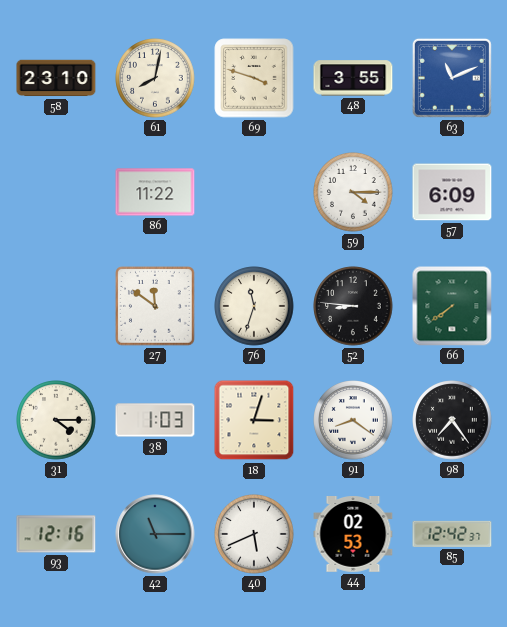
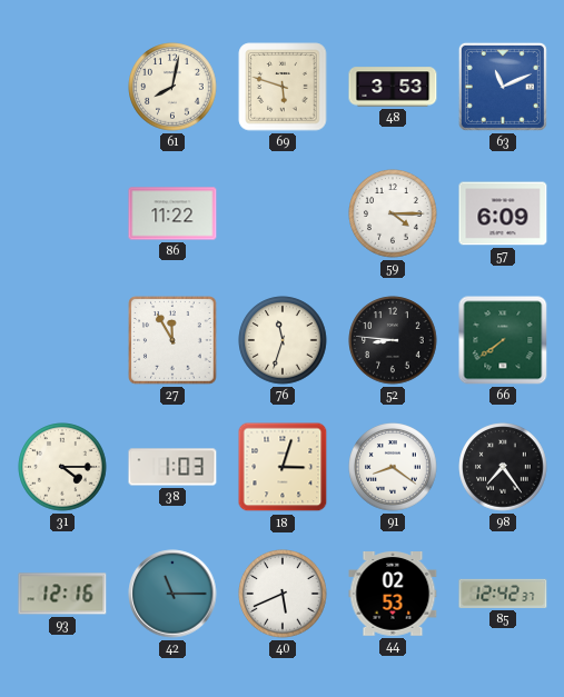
58: 23:10 -> none
69: 3:48 -> 5:48
48: 3:55 -> 3:53
27: 11:51 -> 11:55
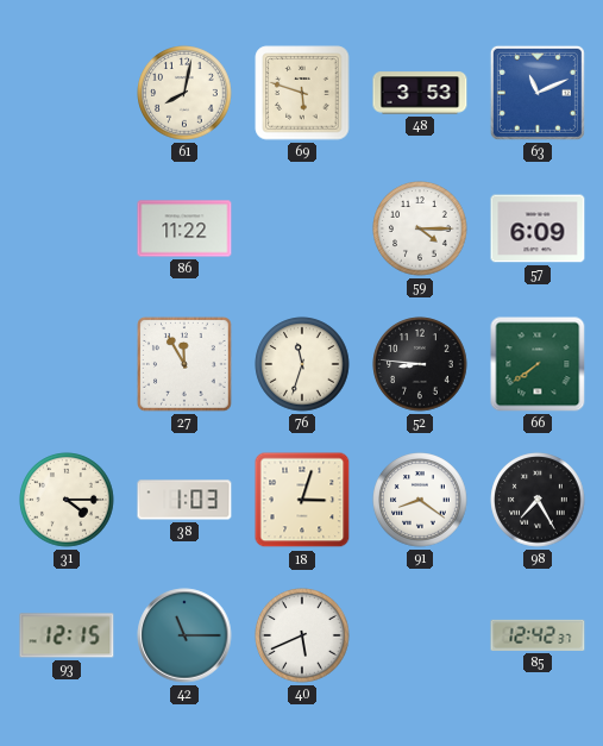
98: 7:24 -> 7:25
93: 12:16 -> 12:15
44: 02:53 -> none
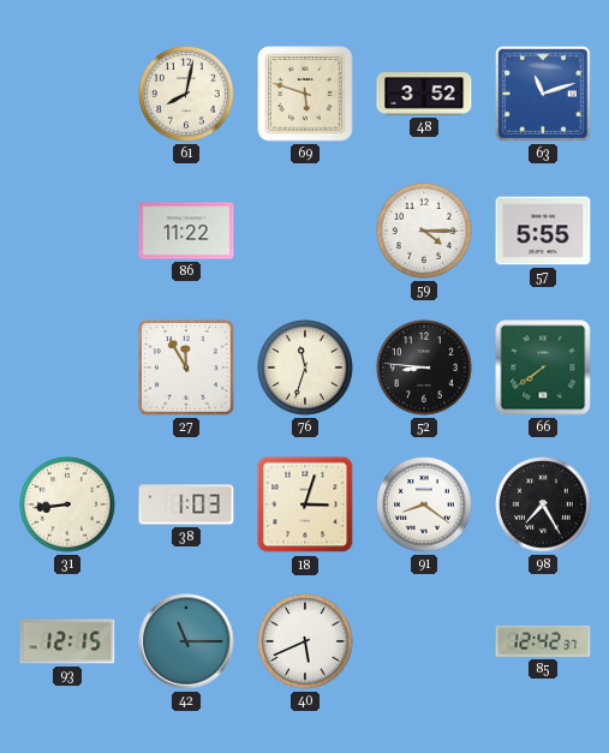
48: 3:53 -> 3:52
63: 11:11 -> 11:12
57: 6:09 -> 5:55
31: 4:15 -> 8:44
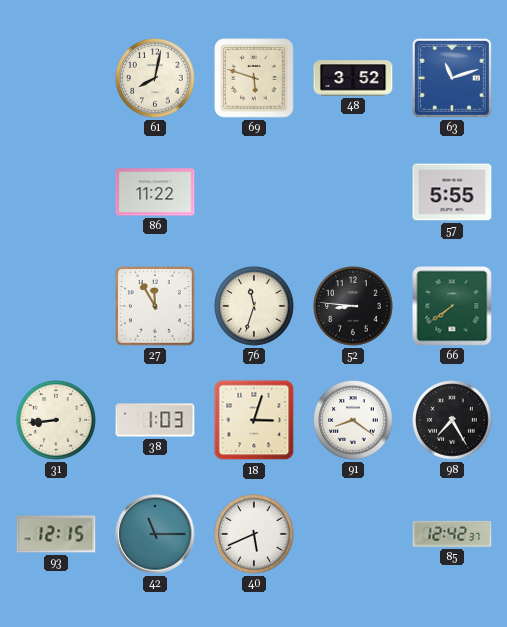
59: 4:15 -> none
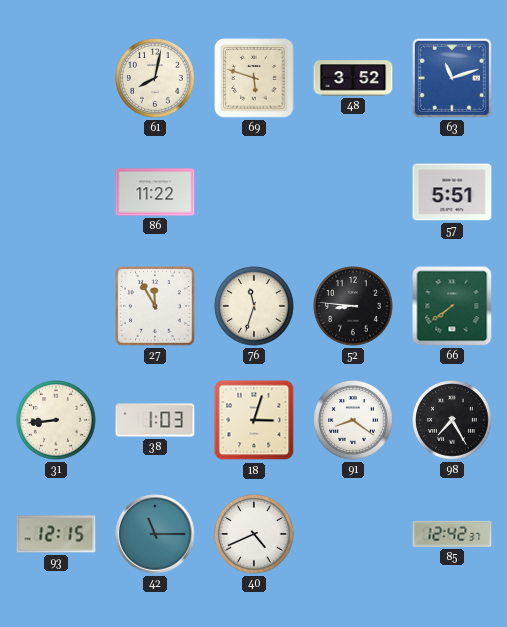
57: 5:55 -> 5:51
40: 5:41 -> 4:41
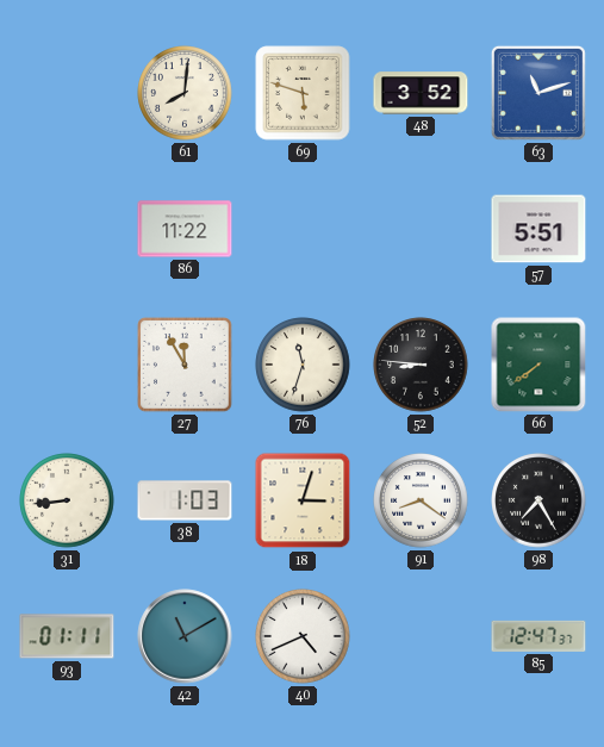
61: 8:02 -> 8:01
93: 12:15 -> 01:11
42: 11:15 -> 11:10
85: 12:42 -> 12:47
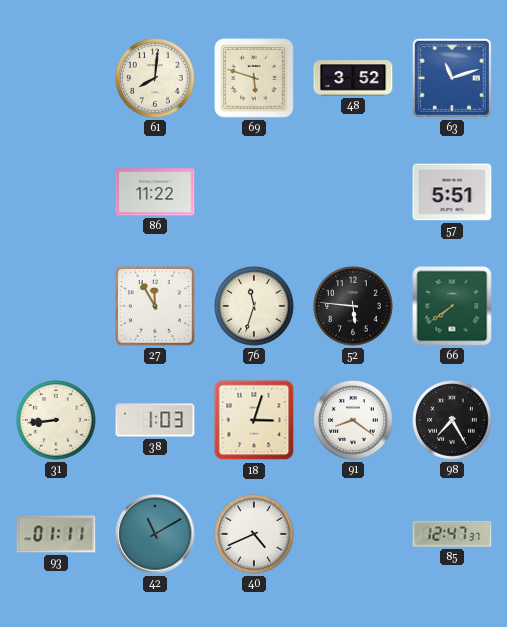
52: 8:46 -> 5:46
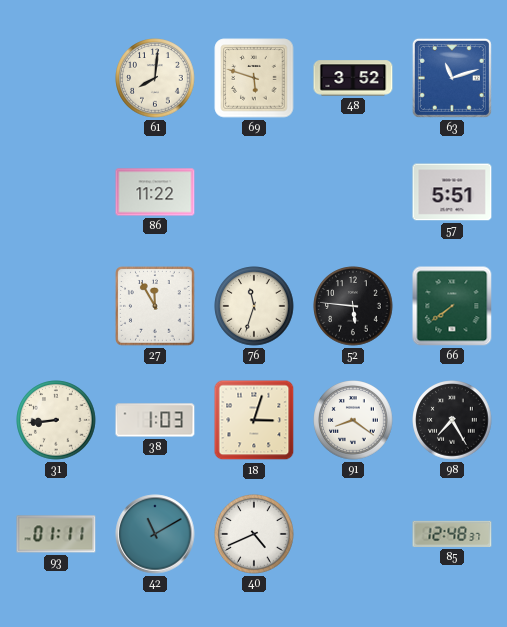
85: 12:47 -> 12:48
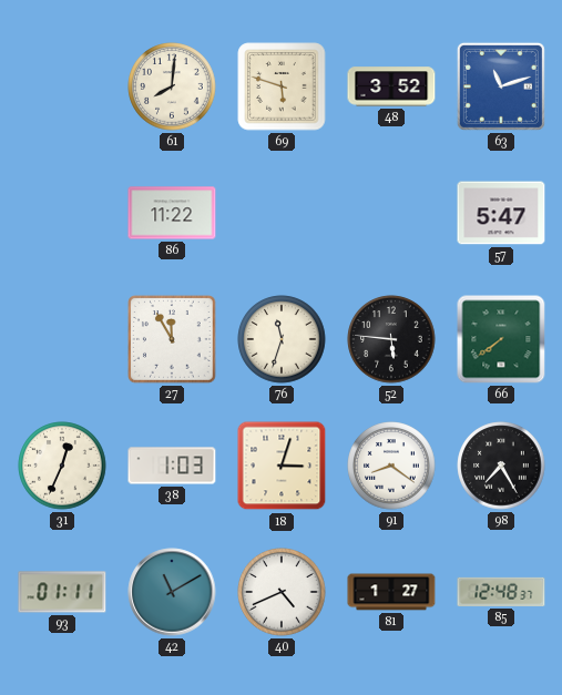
57: 5:51 -> 5:47
31: 8:44 -> 12:34
81: none -> 1:27
